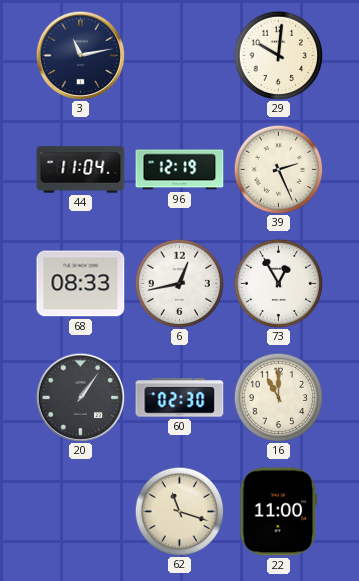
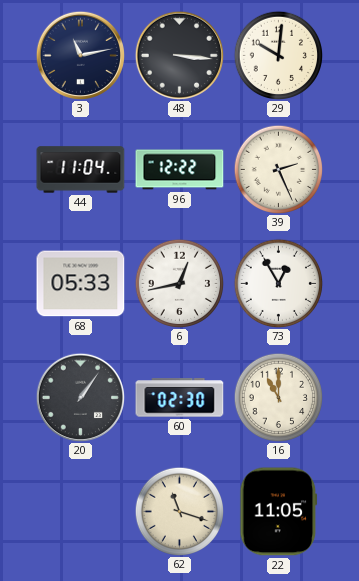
48: none -> 3:16
96: 12:19 -> 12:22
68: 08:33 -> 05:33
22: 11:00 -> 11:05
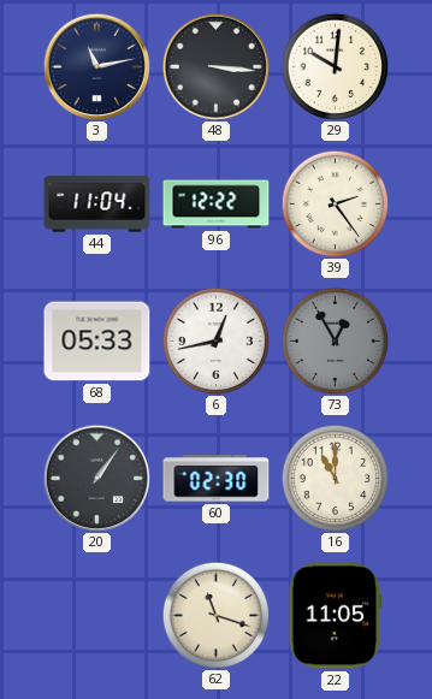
39: 2:26 -> 2:24
73 dial: white -> grey
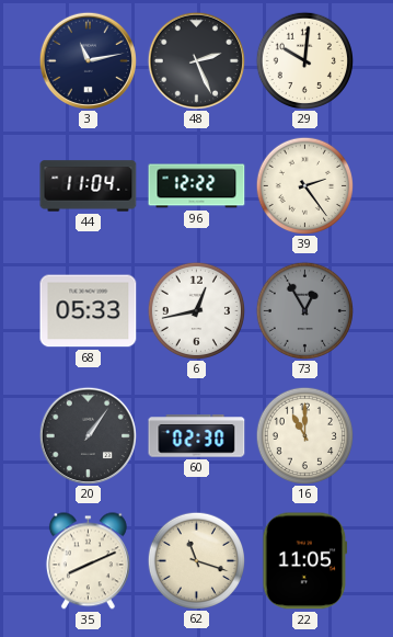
48: 3:16 -> 2:26
35: none -> 8:11
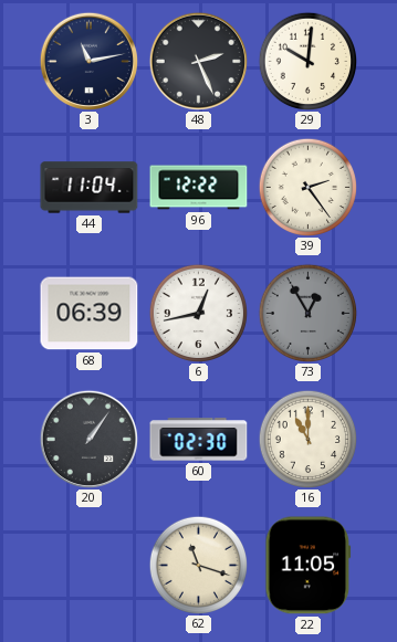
68: 05:33 -> 06:39
35: 8:11 -> none
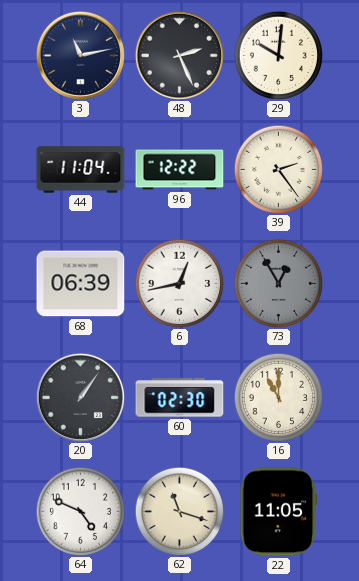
64: none -> 4:49
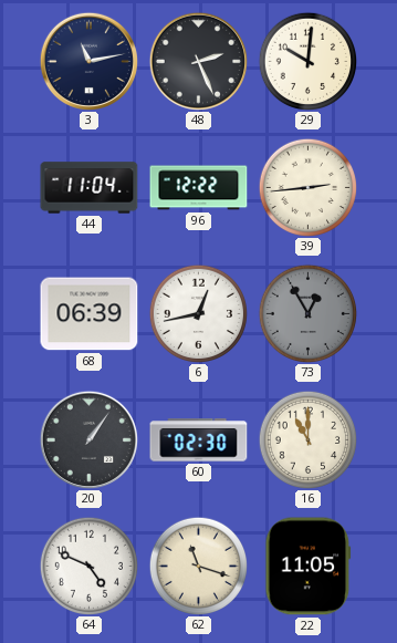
39: 2:24 -> 2:44
